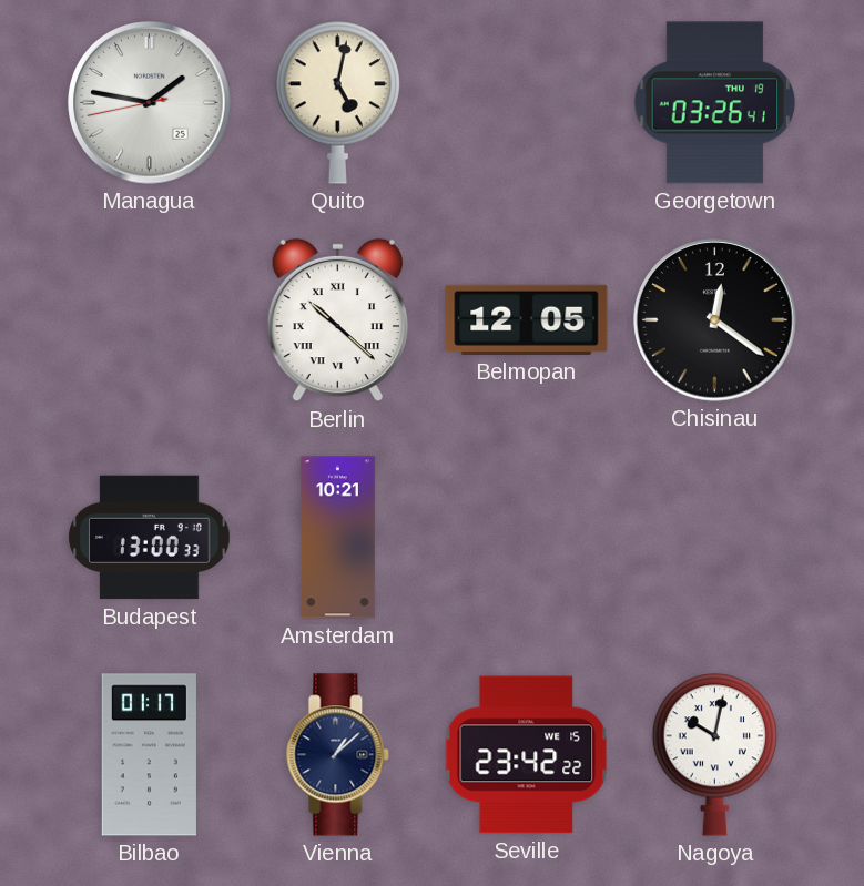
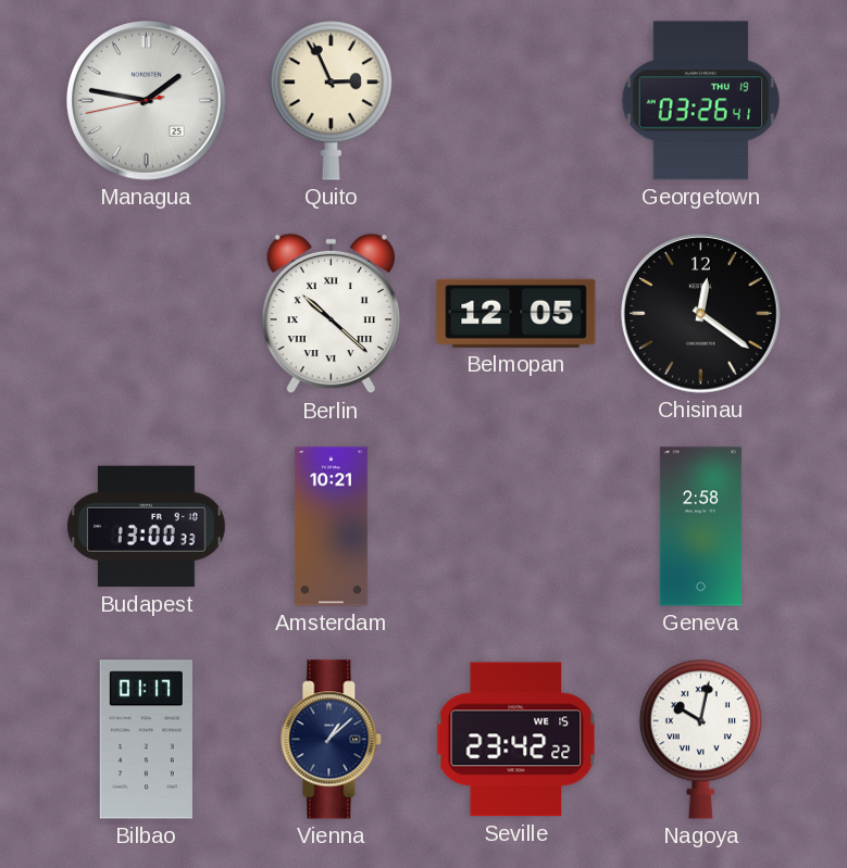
Quito: 5:02 -> 2:56
Geneva: none -> 2:58
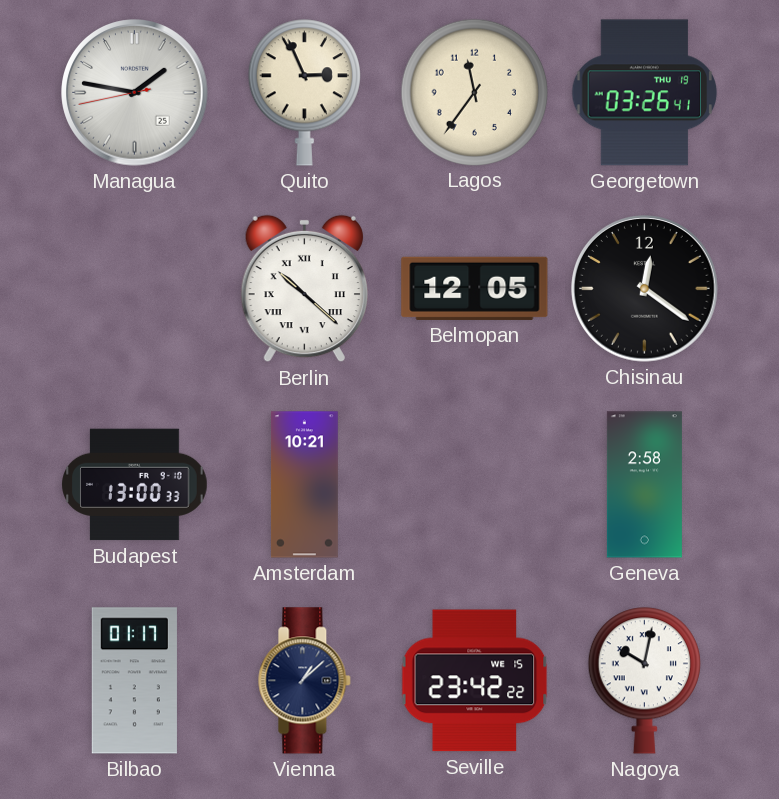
Lagos: none -> 11:36
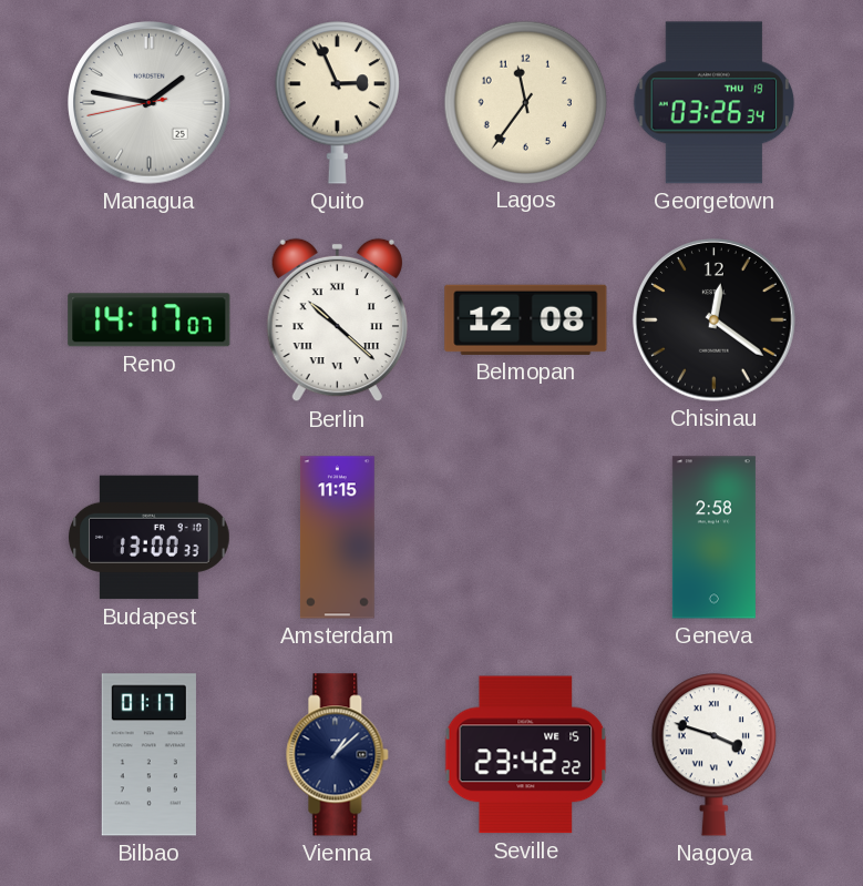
Georgetown: 03:26:41 -> 03:26:34
Reno: none -> 14:17
Belmopan: 12:05 -> 12:08
Amsterdam: 10:21 -> 11:15
Nagoya: 10:02 -> 3:48
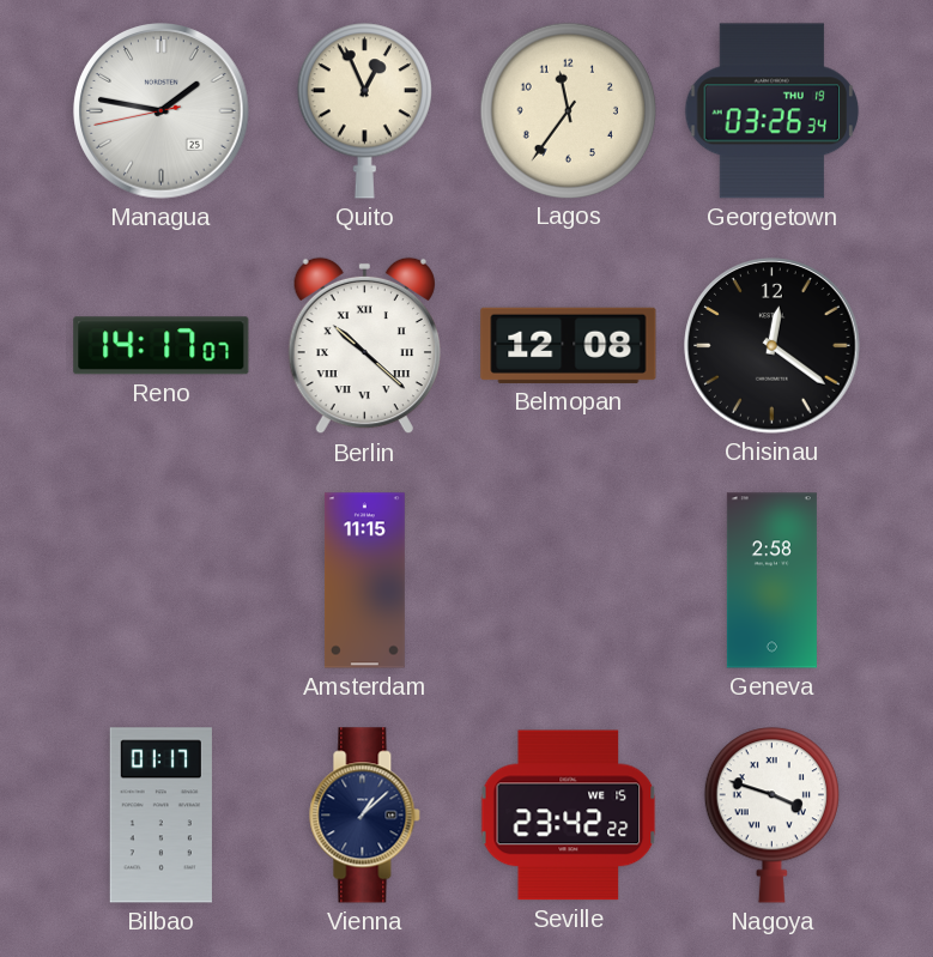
Quito: 2:56 -> 12:56
Budapest: 13:00 -> none
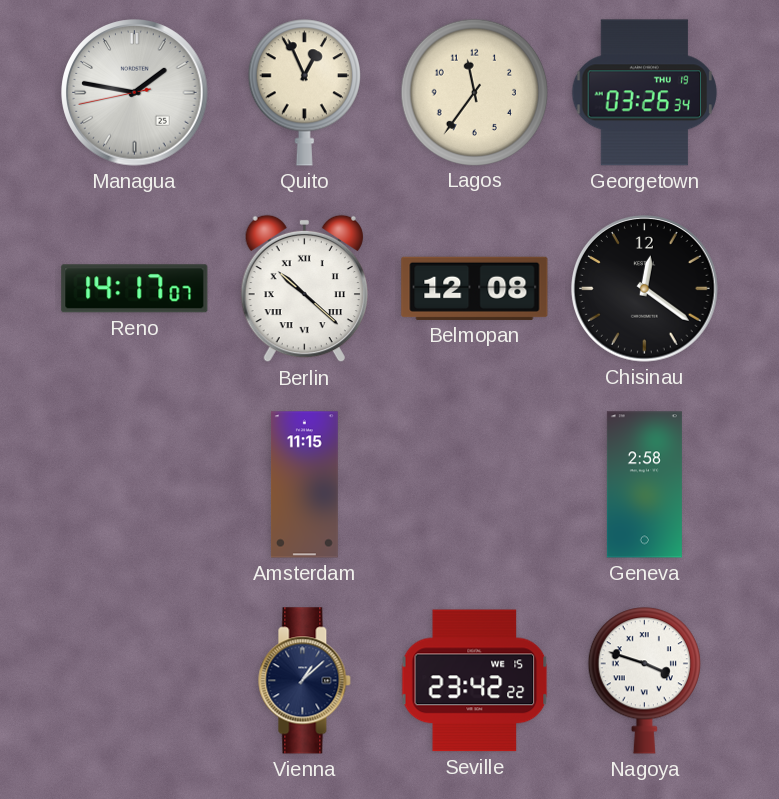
Bilbao: 01:17 -> none
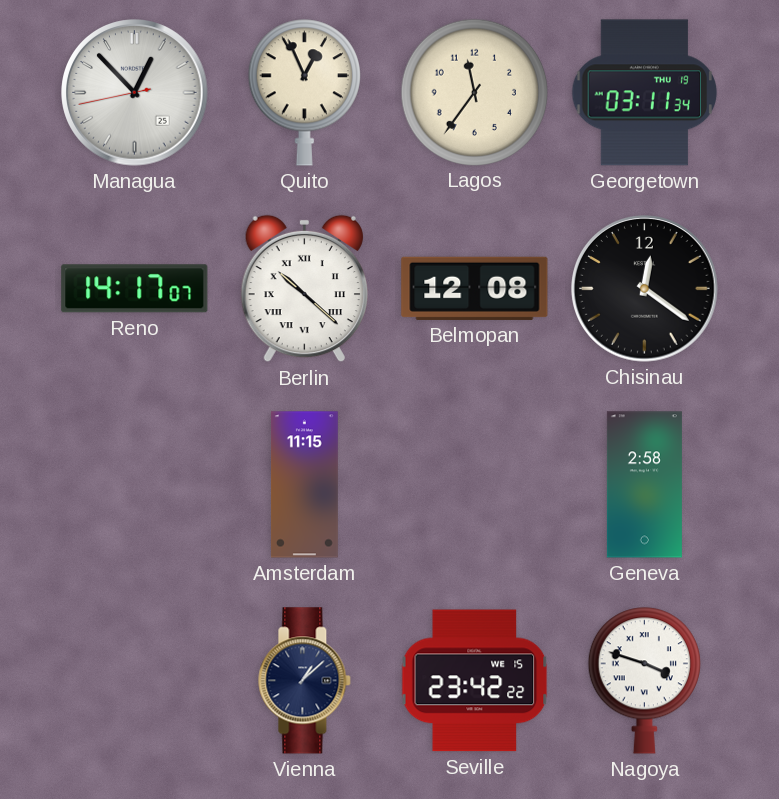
Managua: 1:46 -> 12:52
Georgetown: 03:26 -> 03:11
